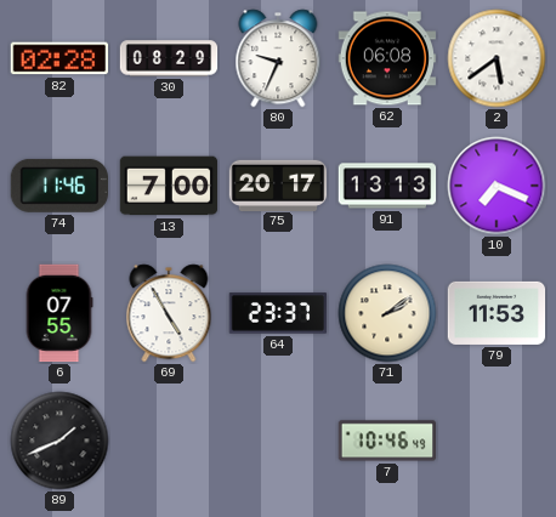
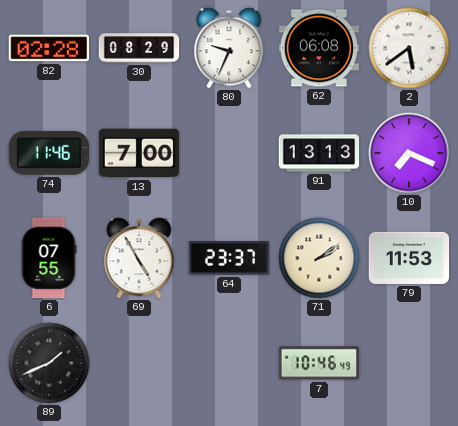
75: 20:17 -> none
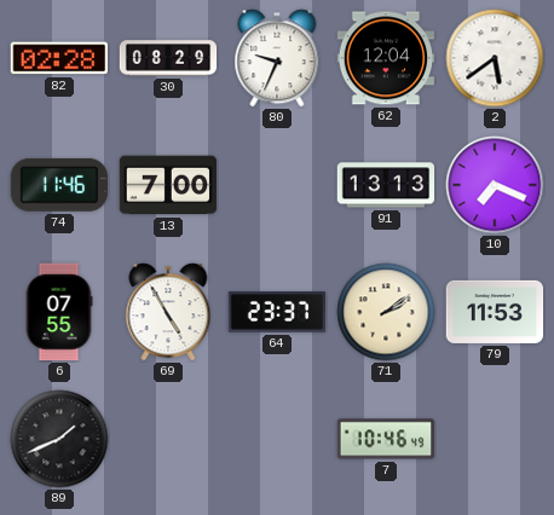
62: 06:08 -> 12:04
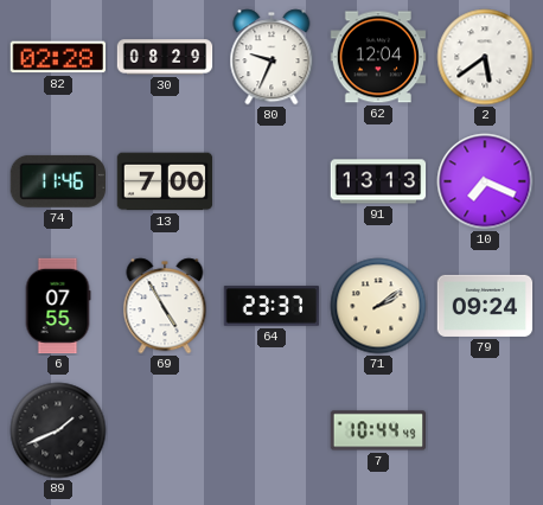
79: 11:53 -> 09:24
7: 10:46 -> 10:44
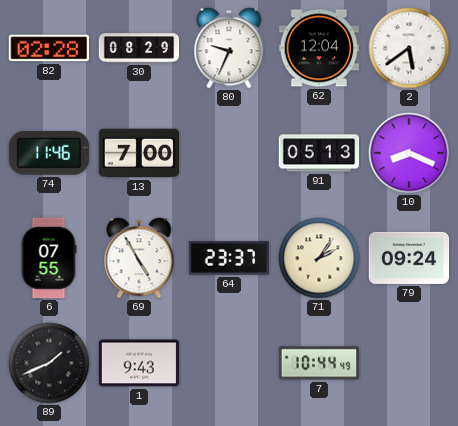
91: 13:13 -> 05:13
10: 7:19 -> 8:19
71: 2:09 -> 2:06
1: none -> 9:43
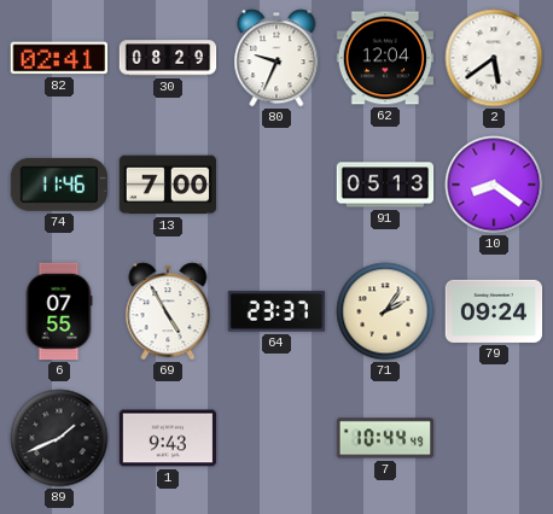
82: 02:28 -> 02:41
10: 8:19 -> 8:21
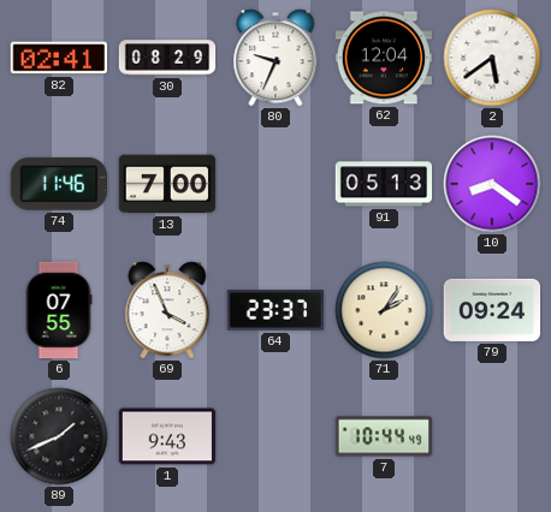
69: 4:55 -> 3:56
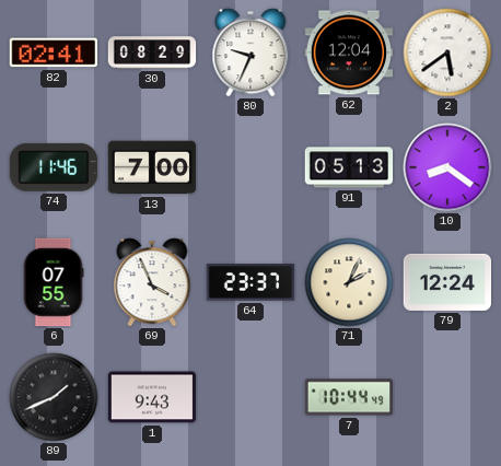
71: 2:06 -> 2:04
79: 09:24 -> 12:24
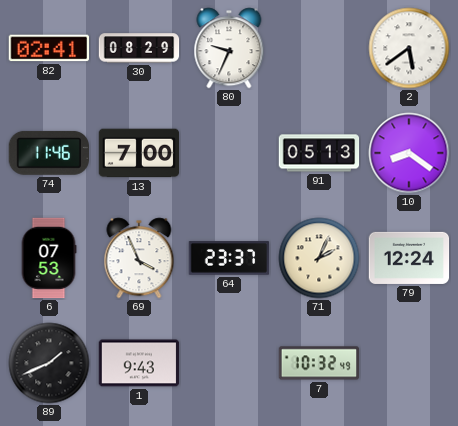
62: 12:04 -> none
6: 07:55 -> 07:53
7: 10:44 -> 10:32
